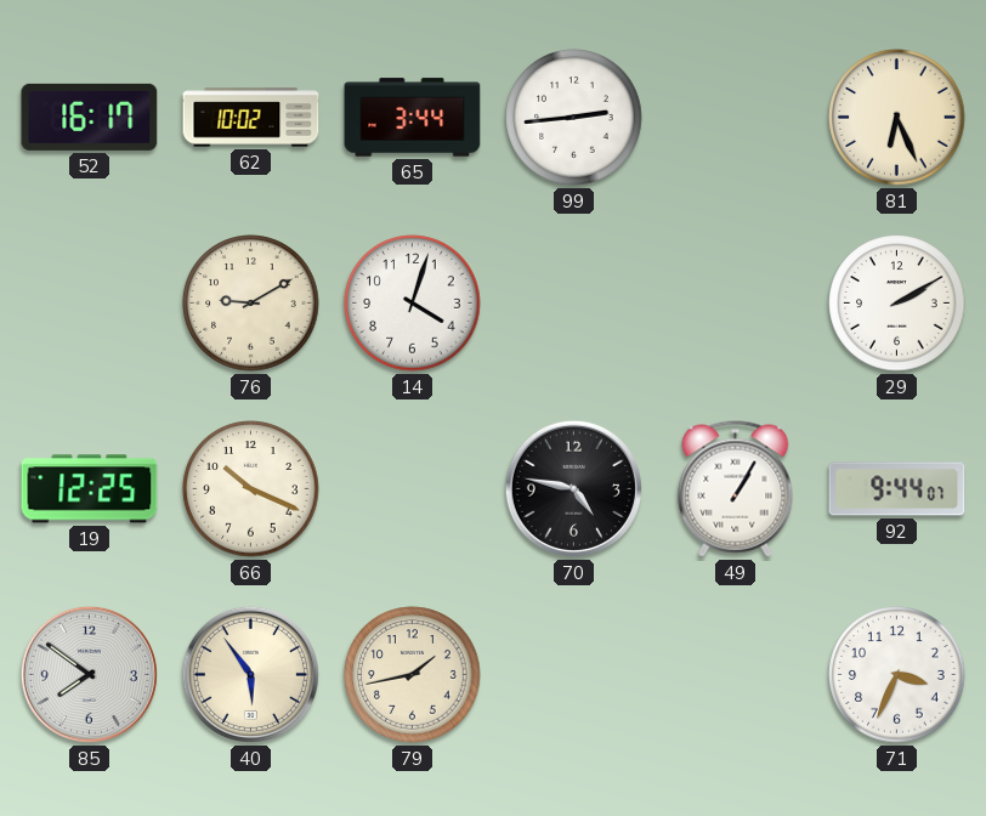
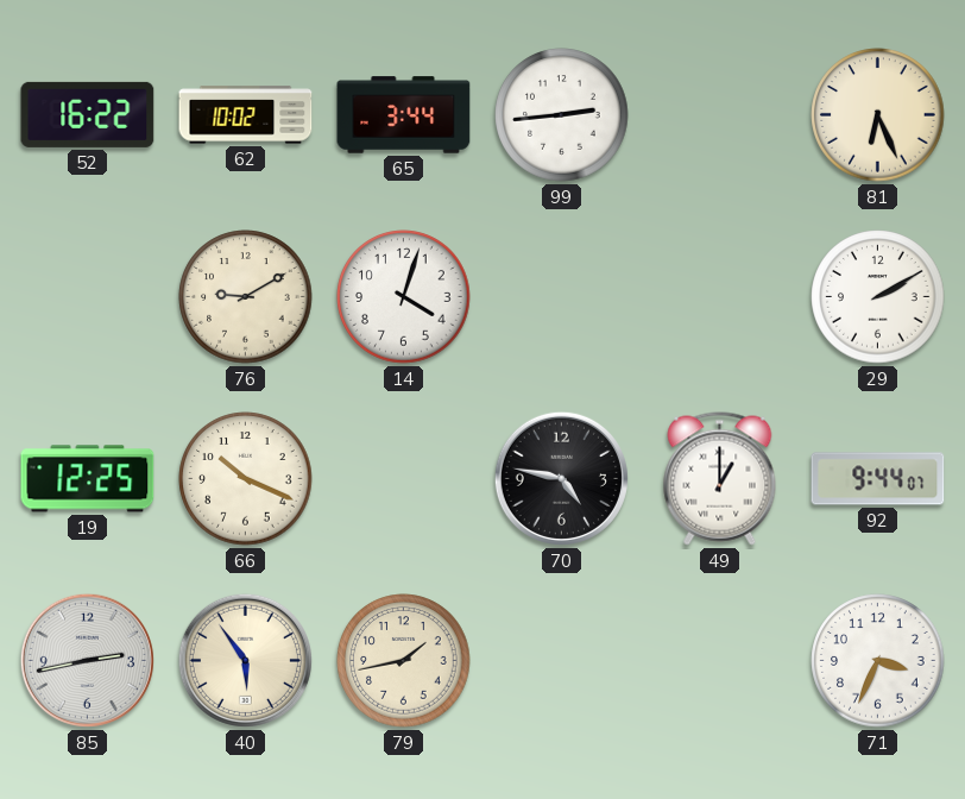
52: 16:17 -> 16:22
49: 1:05 -> 1:00
85: 7:51 -> 2:43
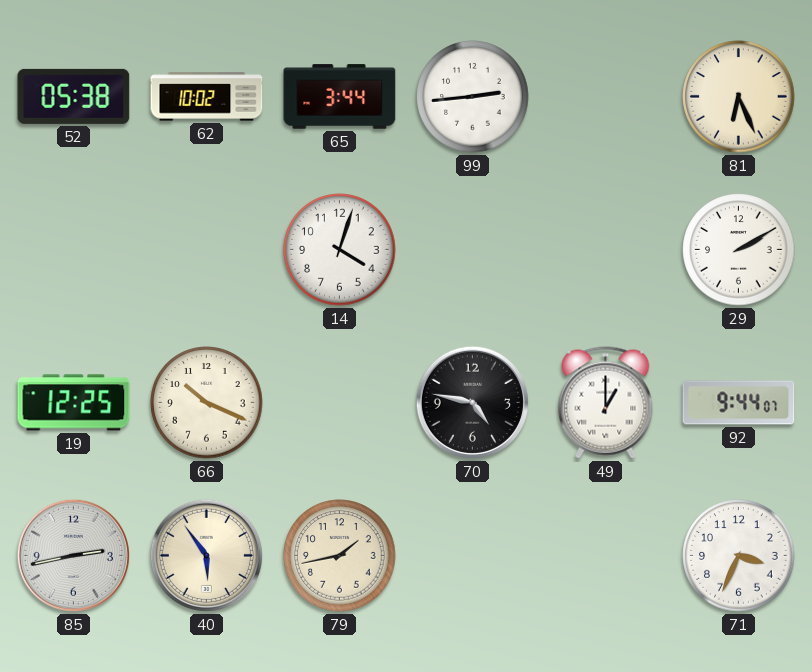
52: 16:22 -> 05:38
76: 9:10 -> none
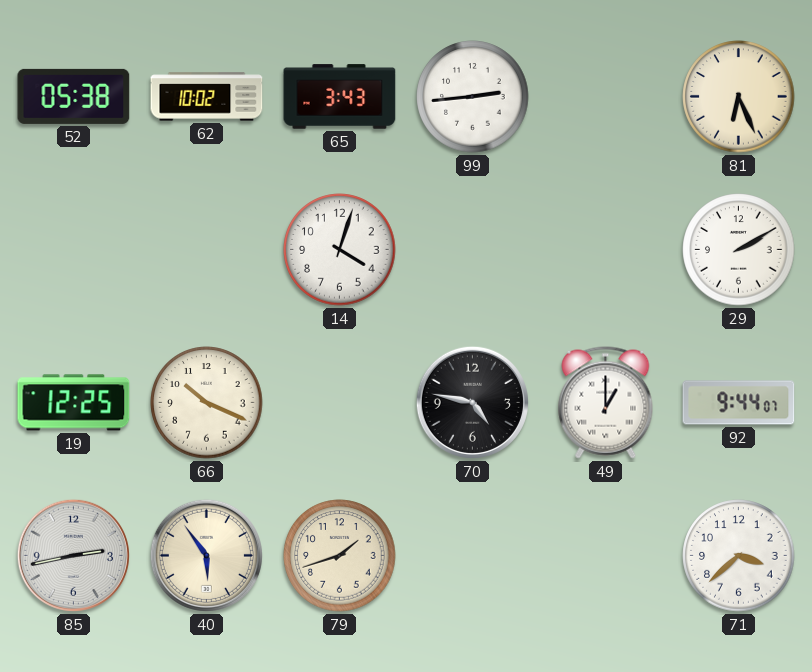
65: 3:44 -> 3:43
79: 1:43 -> 1:42
71: 3:34 -> 3:38
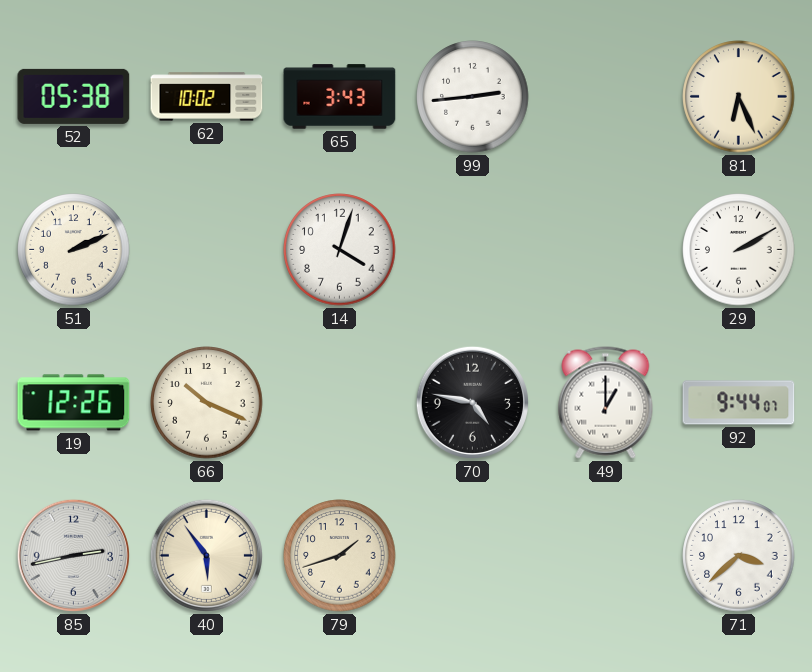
51: none -> 2:11
19: 12:25 -> 12:26
